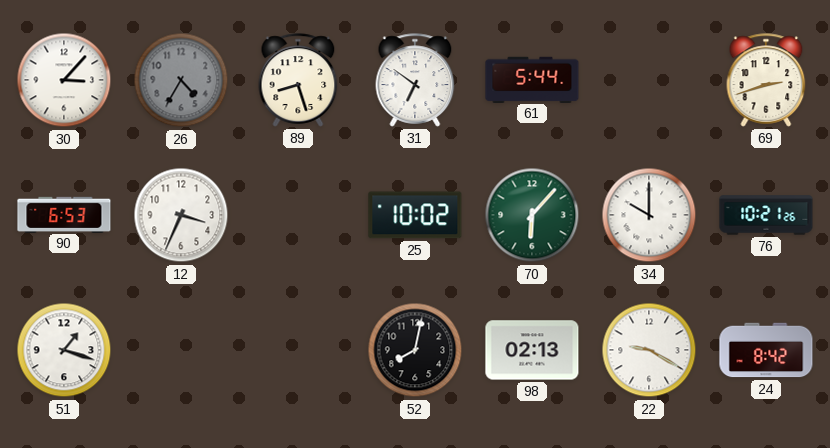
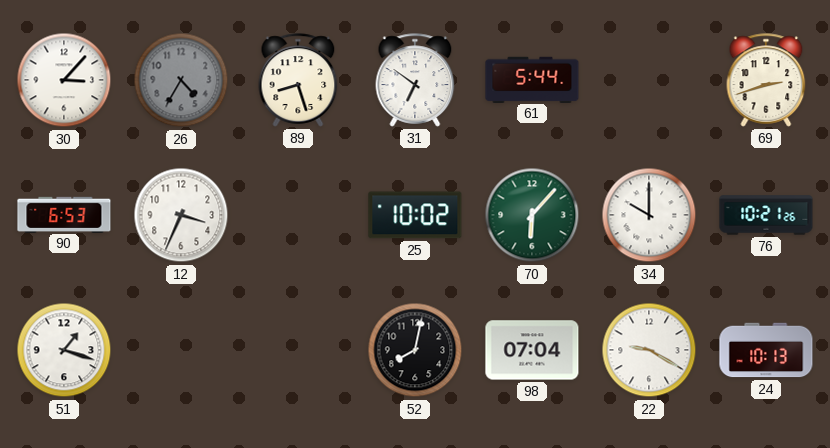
98: 02:13 -> 07:04
24: 8:42 -> 10:13
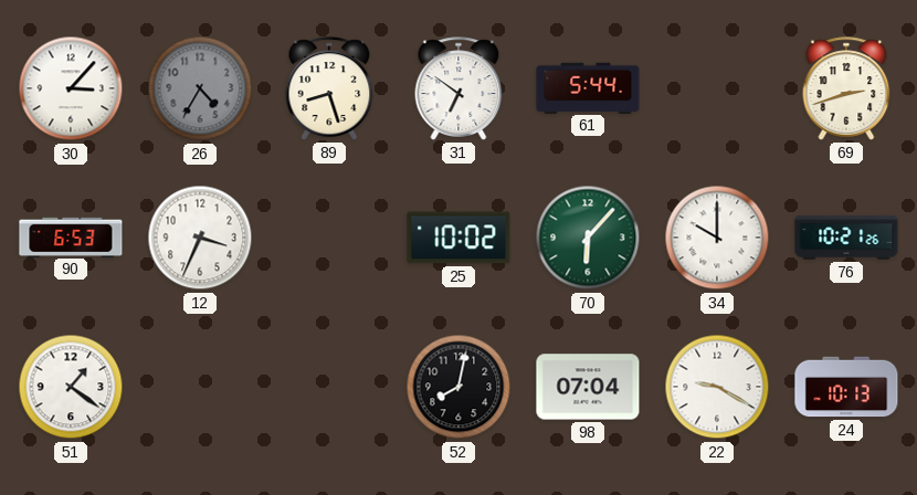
51: 1:18 -> 1:21
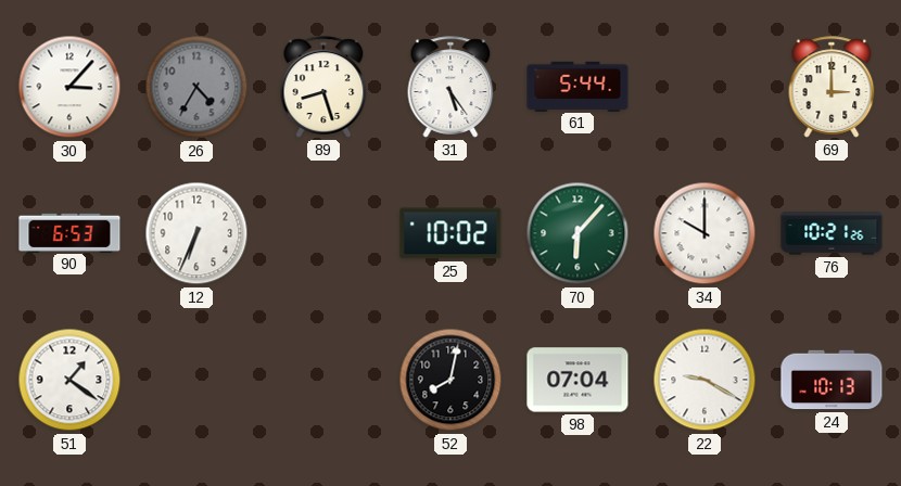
31: 6:51 -> 5:24
69: 2:42 -> 3:00
12: 3:34 -> 6:34
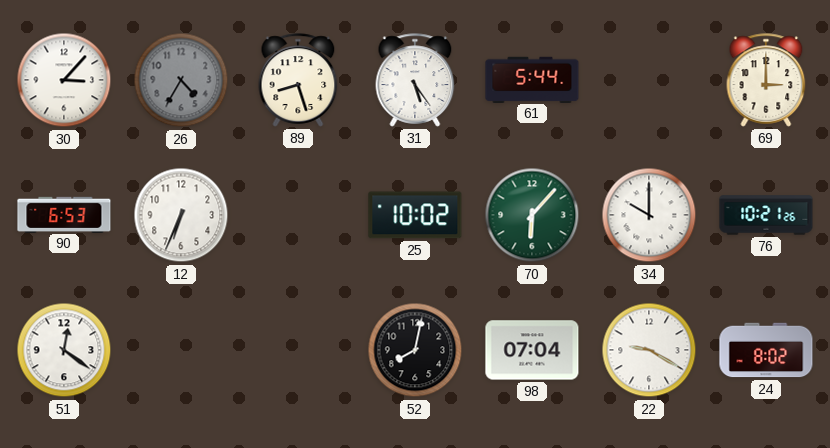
51: 1:21 -> 12:21
24: 10:13 -> 8:02
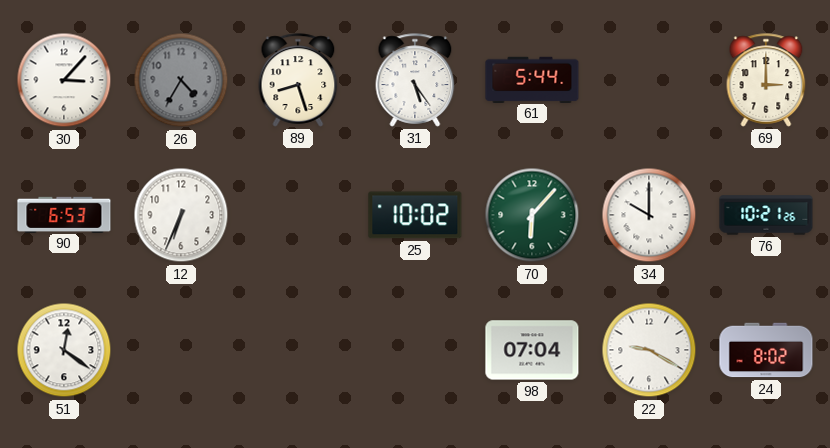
52: 8:02 -> none
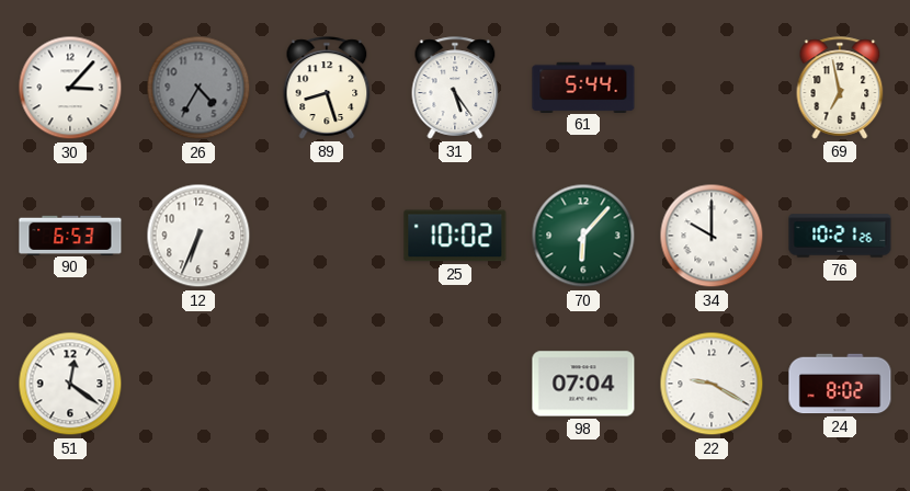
69: 3:00 -> 6:58
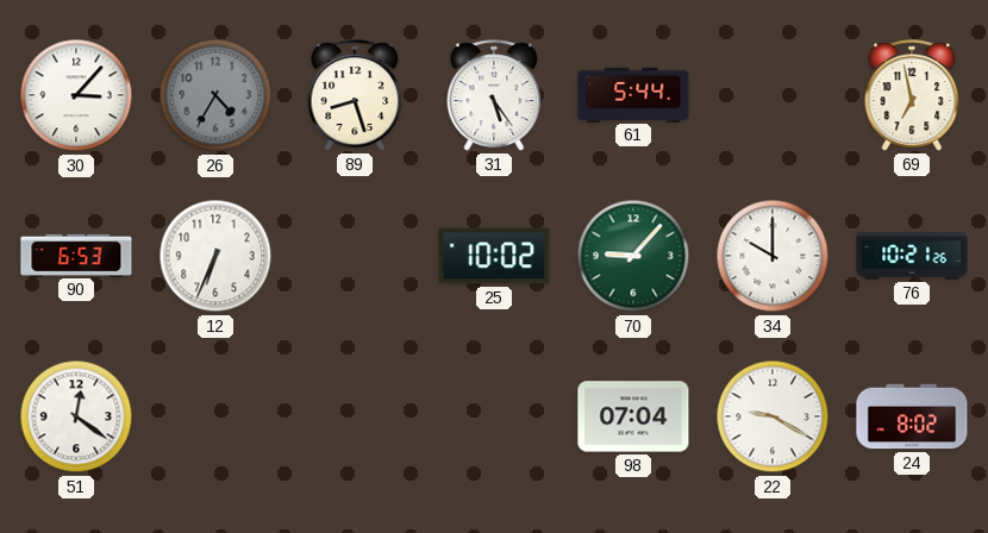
70: 6:07 -> 9:07
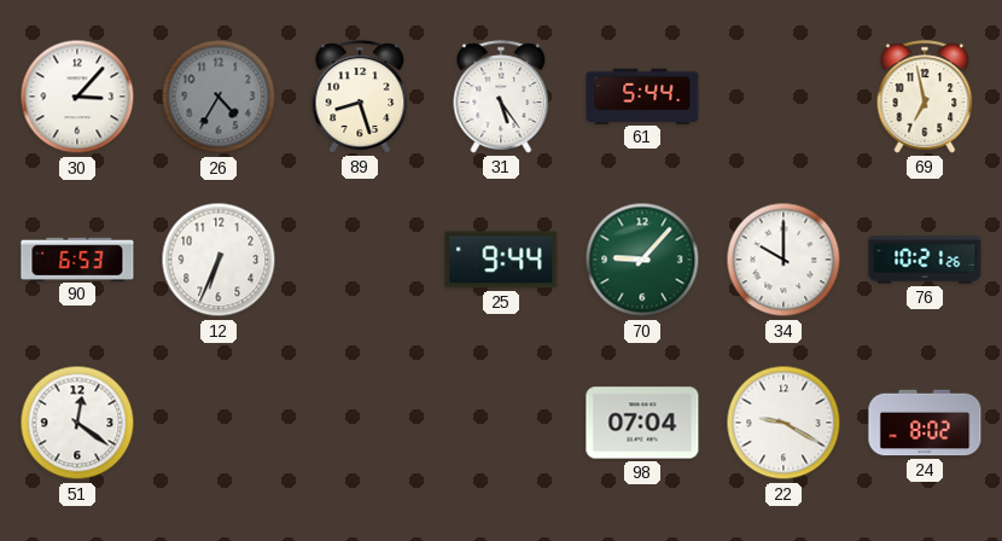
25: 10:02 -> 9:44
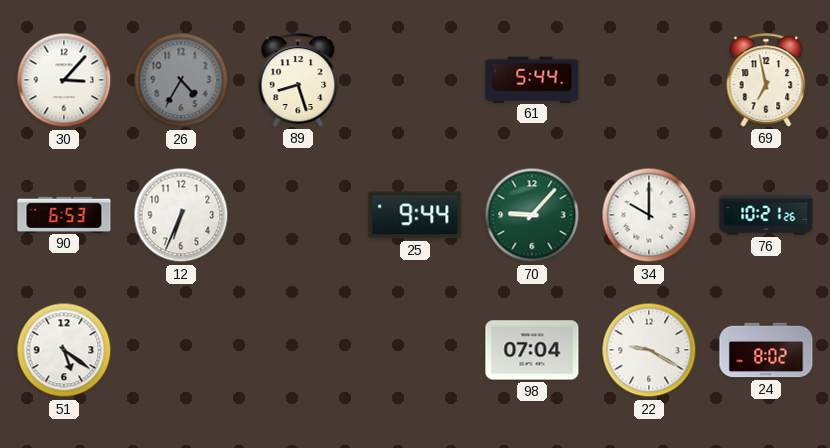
31: 5:24 -> none
51: 12:21 -> 5:21
